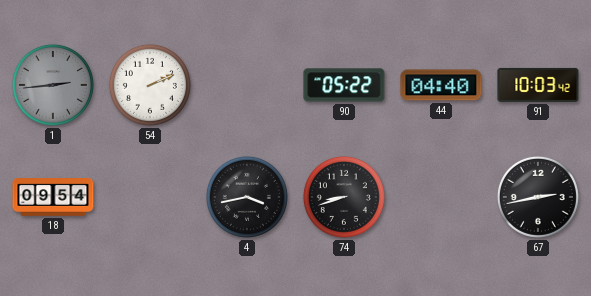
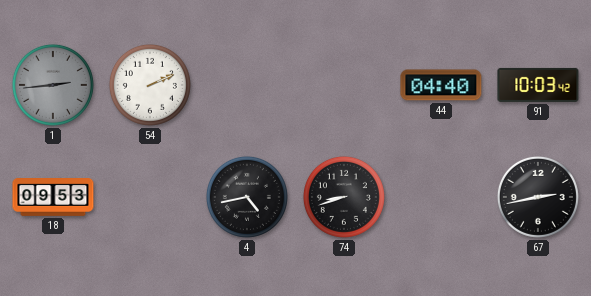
90: 05:22 -> none
18: 09:54 -> 09:53
4: 3:43 -> 4:43
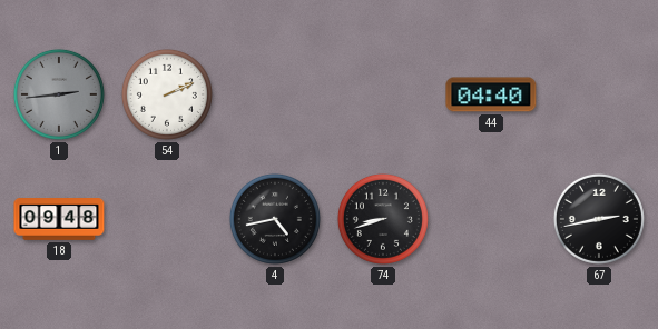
91: 10:03 -> none
18: 09:53 -> 09:48
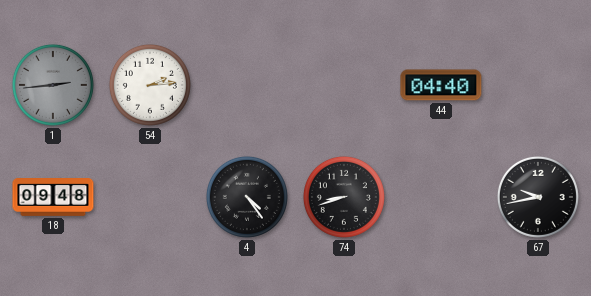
54: 2:11 -> 2:14
4: 4:43 -> 4:24
67: 2:43 -> 9:43
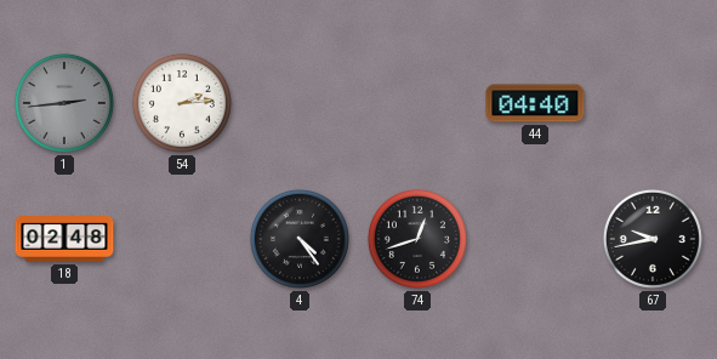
18: 09:48 -> 02:48
74: 8:42 -> 12:42
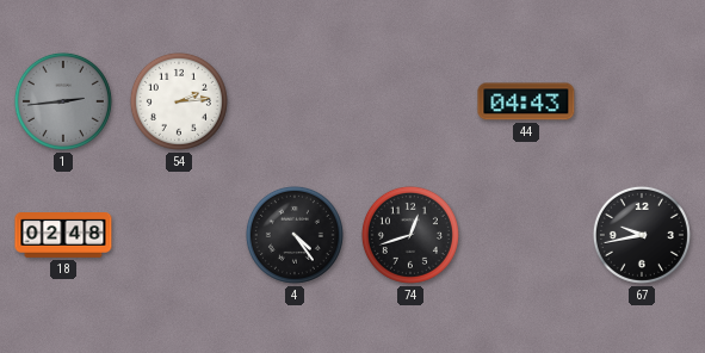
44: 04:40 -> 04:43
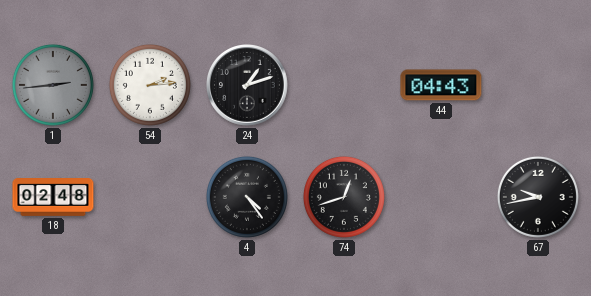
24: none -> 1:12
